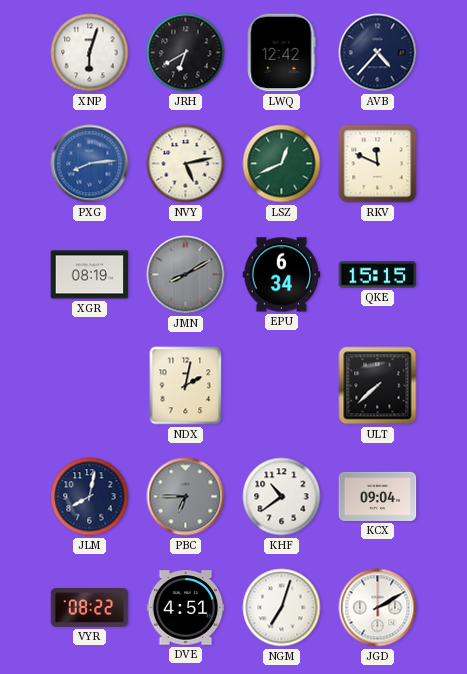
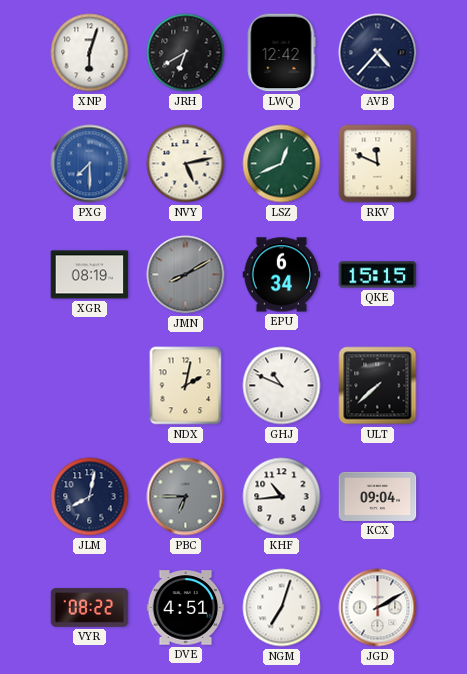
PXG: 8:14 -> 7:30
GHJ: none -> 10:49
KHF: 10:39 -> 10:44
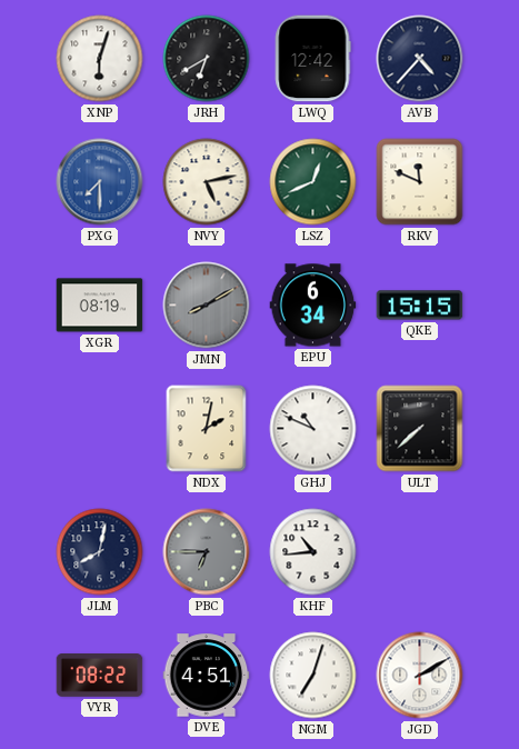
KCX: 09:04 -> none
